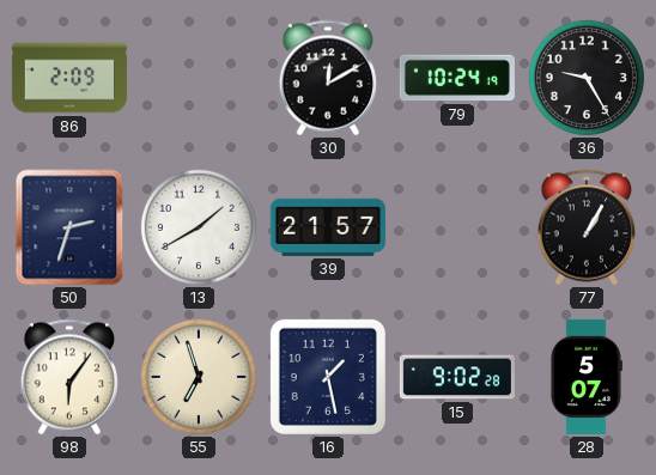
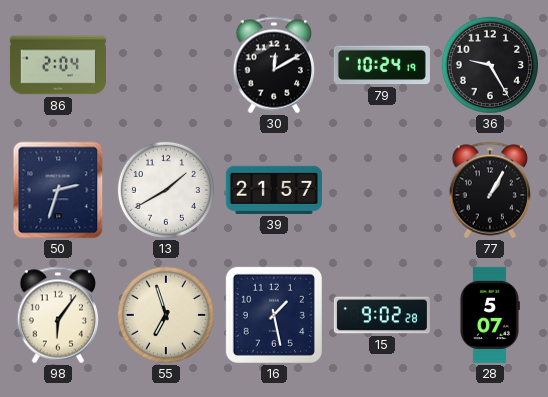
86: 2:09 -> 2:04
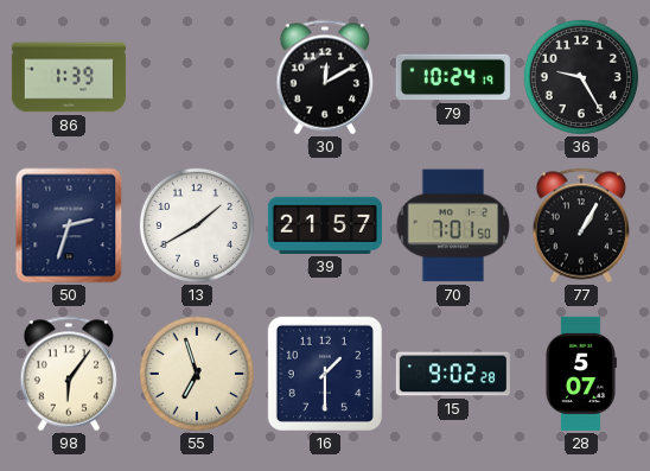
86: 2:04 -> 1:39
70: none -> 7:01
16: 1:28 -> 1:30
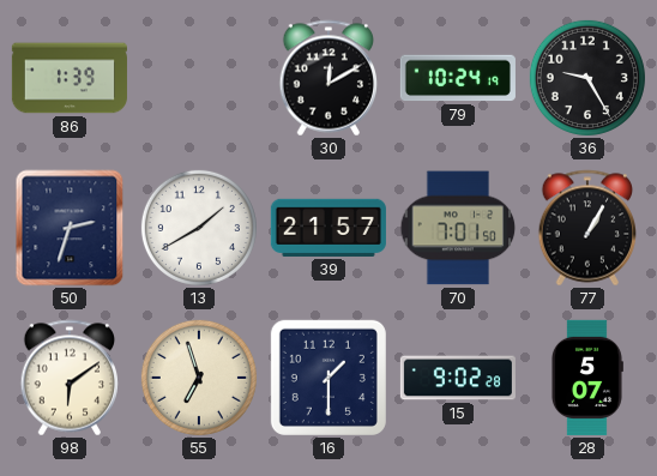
98: 6:06 -> 6:09
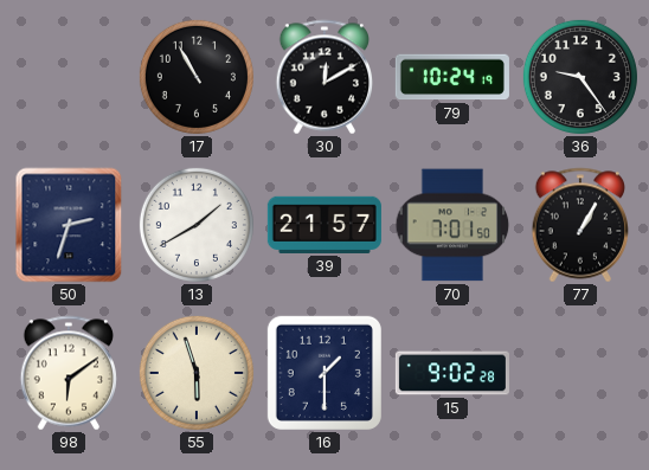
86: 1:39 -> none
17: none -> 10:55
36: 9:25 -> 9:24
55: 6:57 -> 5:57
28: 5:07 -> none
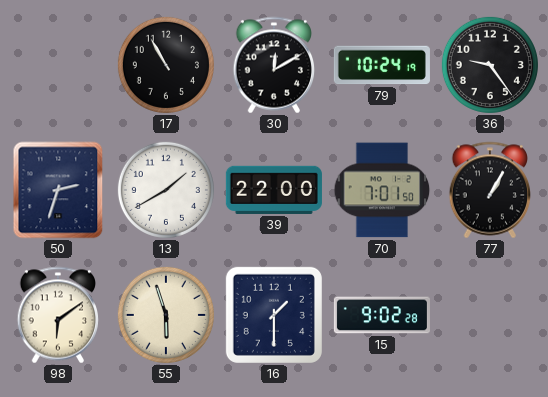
39: 21:57 -> 22:00
